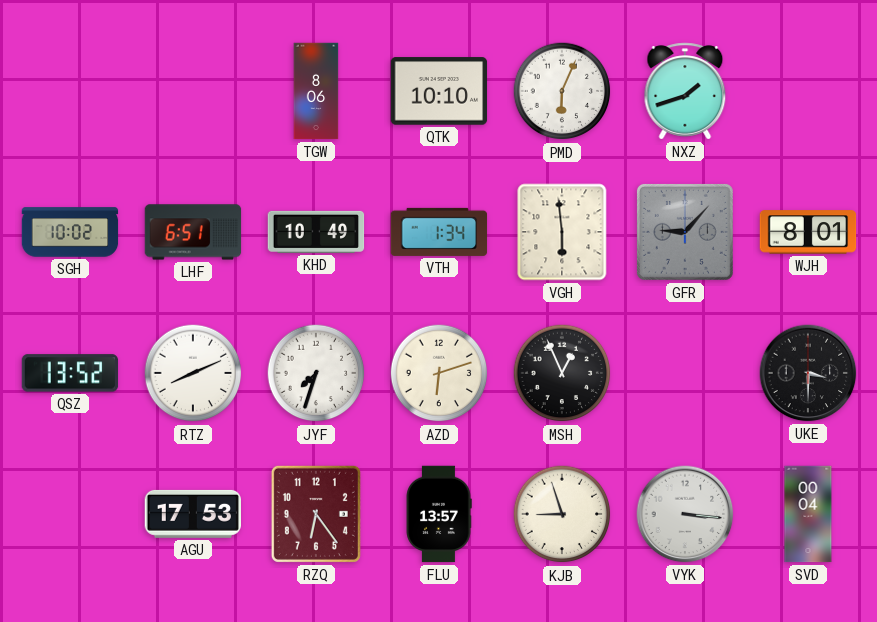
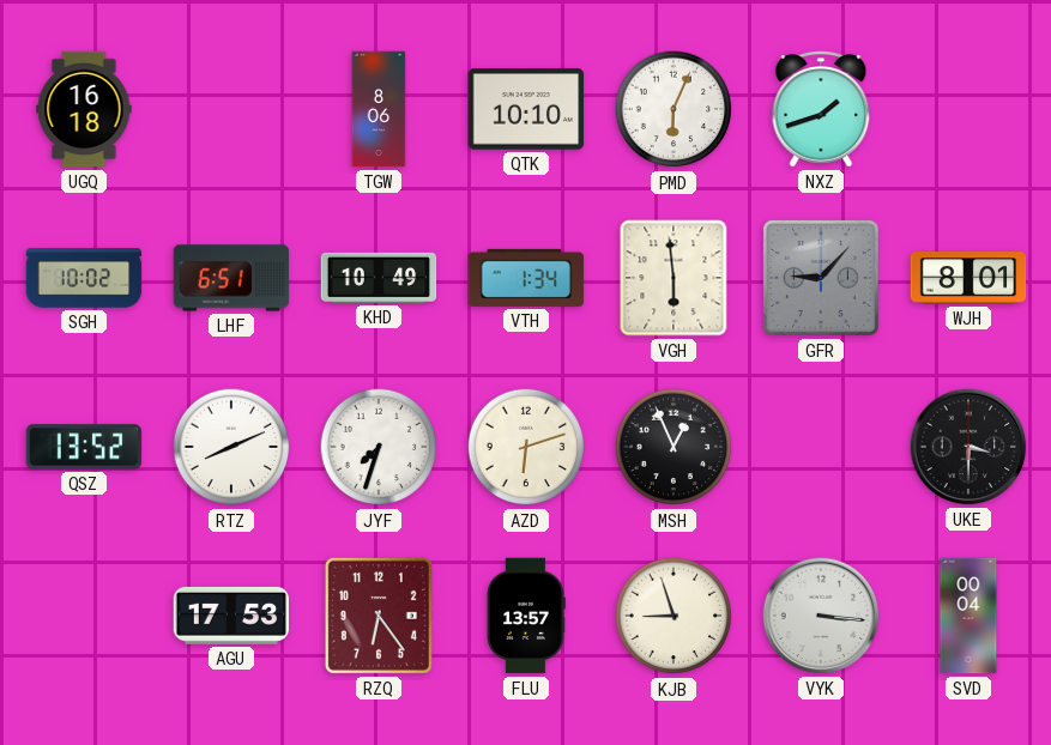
UGQ: none -> 16:18
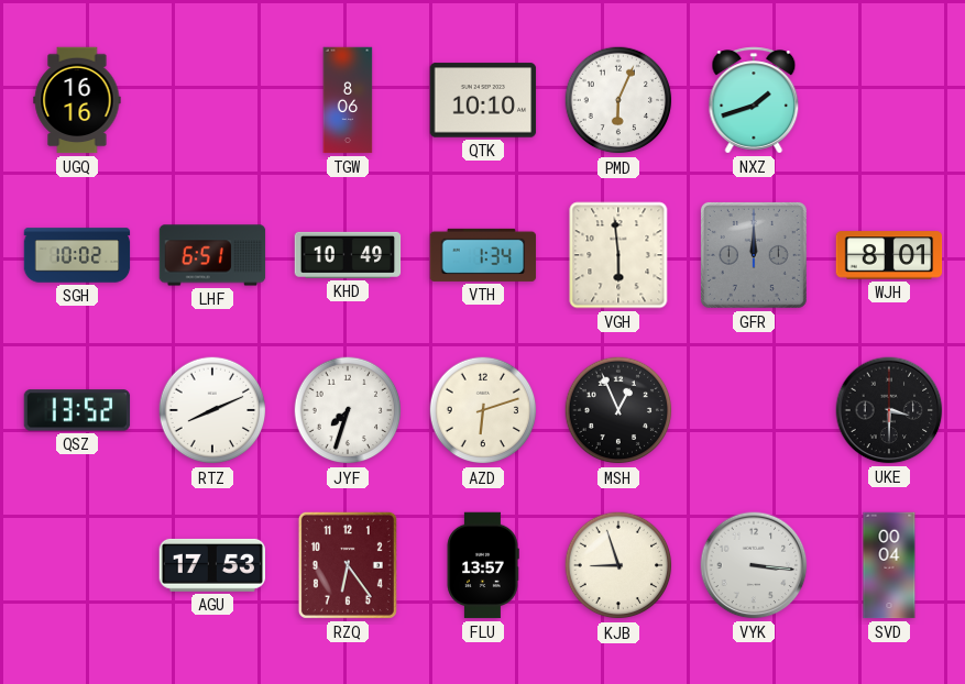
UGQ: 16:18 -> 16:16
GFR: 9:07 -> 12:00
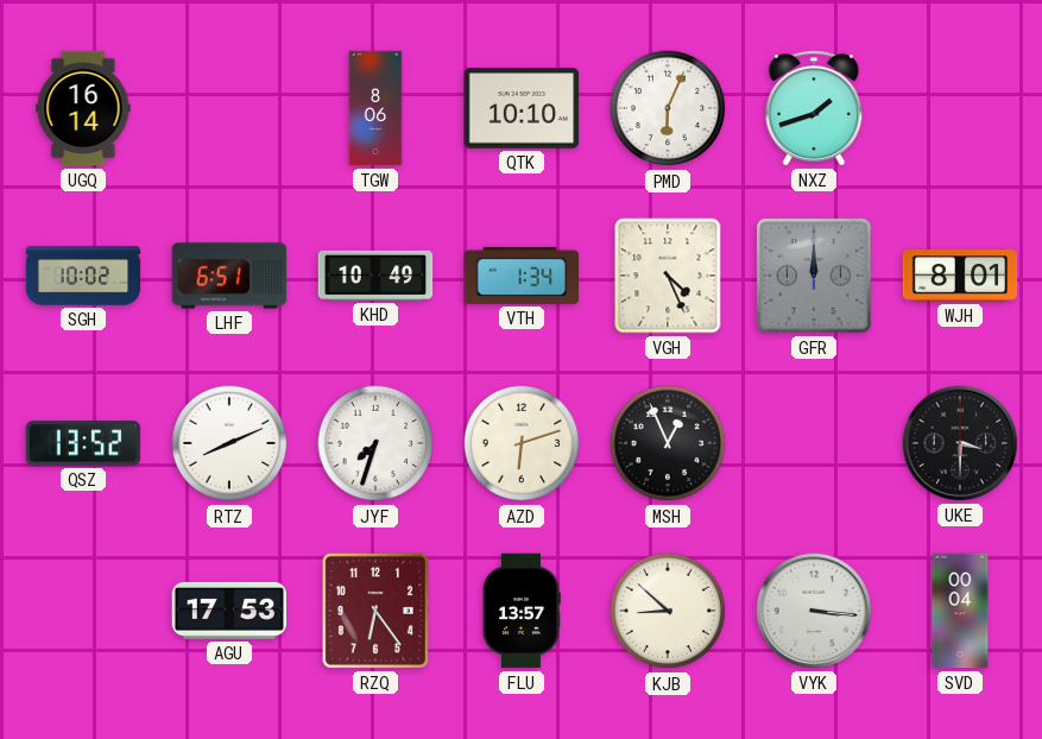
UGQ: 16:16 -> 16:14
VGH: 5:59 -> 4:26
KJB: 8:57 -> 8:52
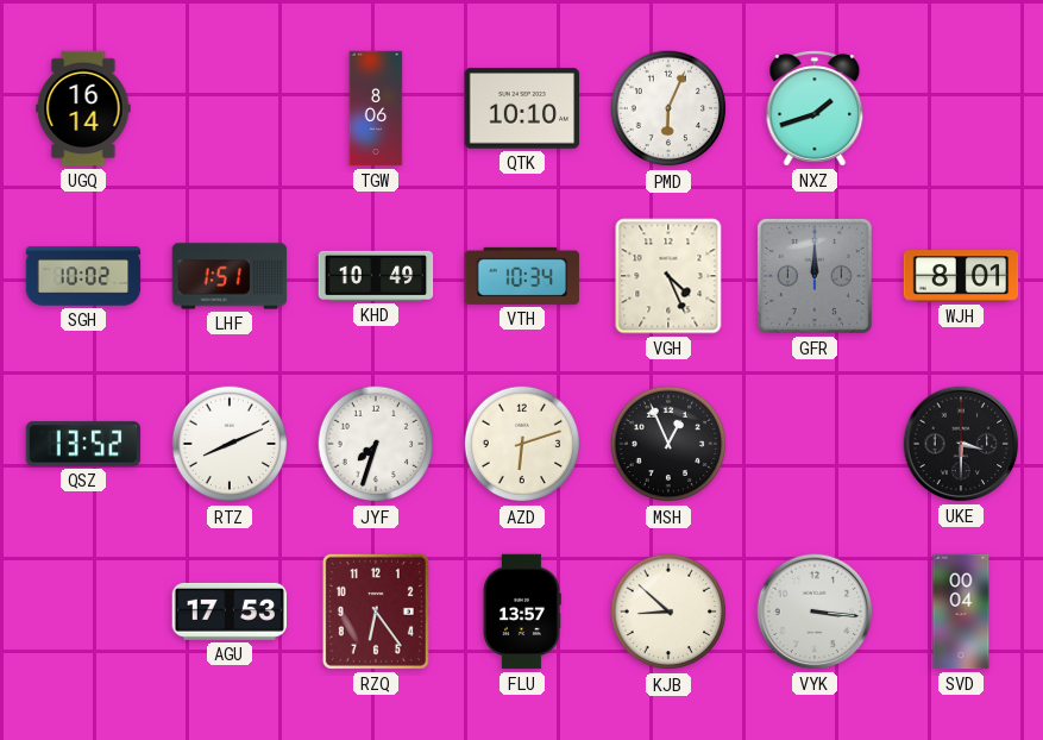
LHF: 6:51 -> 1:51
VTH: 1:34 -> 10:34
